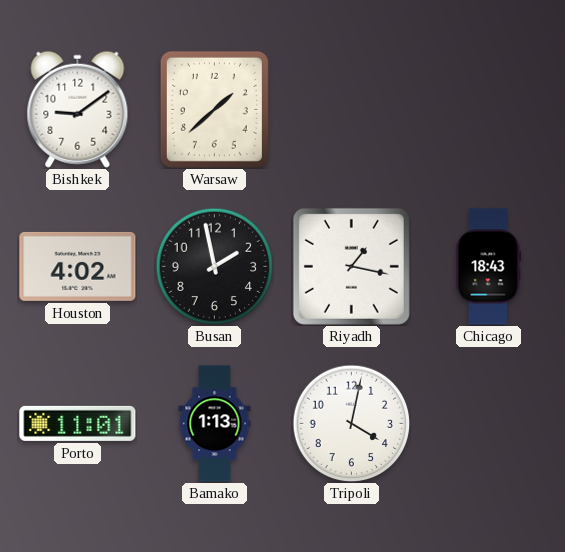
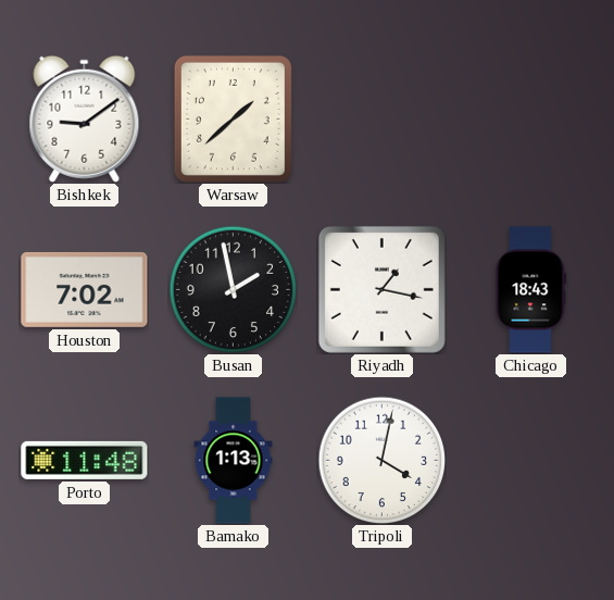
Houston: 4:02 -> 7:02
Porto: 11:01 -> 11:48
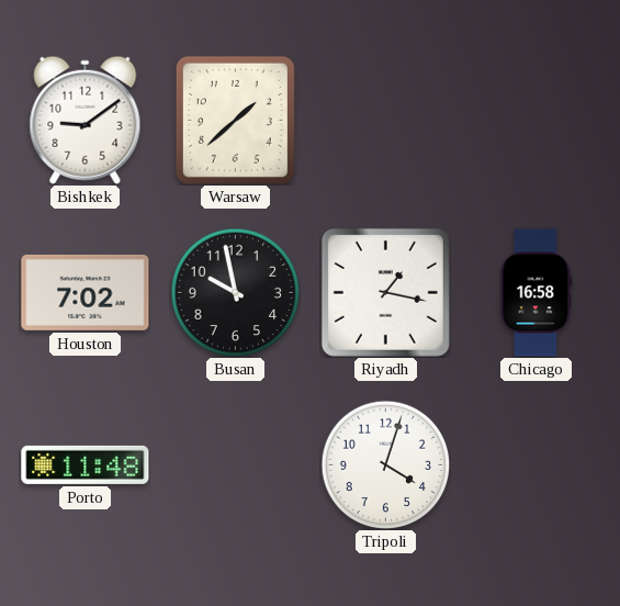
Busan: 1:58 -> 9:58
Chicago: 18:43 -> 16:58
Bamako: 1:13 -> none
Tripoli: 4:02 -> 4:03
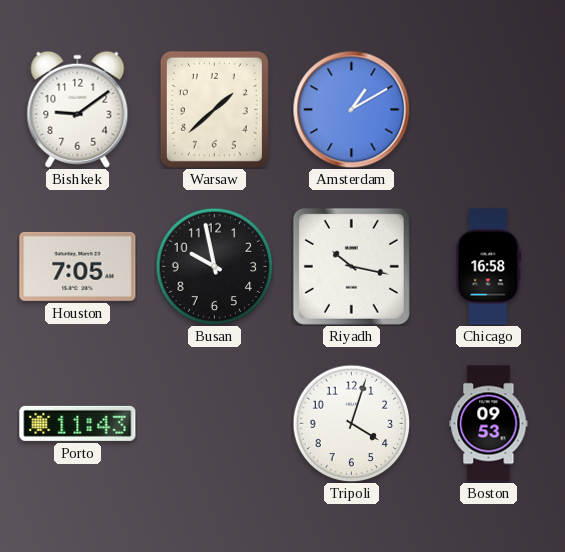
Amsterdam: none -> 1:10
Houston: 7:02 -> 7:05
Riyadh: 1:17 -> 10:17
Porto: 11:48 -> 11:43
Boston: none -> 09:53
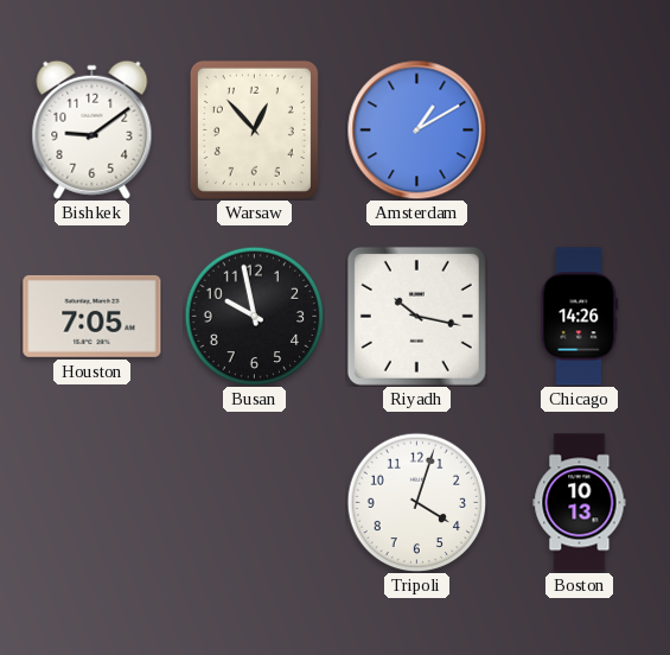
Warsaw: 1:38 -> 12:53
Chicago: 16:58 -> 14:26
Porto: 11:43 -> none
Boston: 09:53 -> 10:13
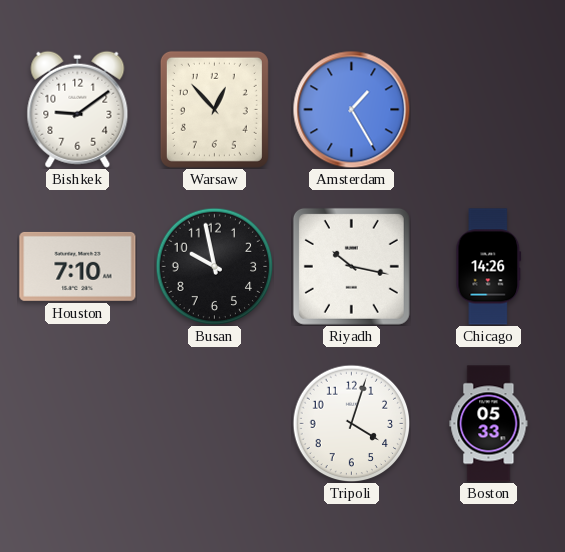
Amsterdam: 1:10 -> 1:25
Houston: 7:05 -> 7:10
Boston: 10:13 -> 05:33
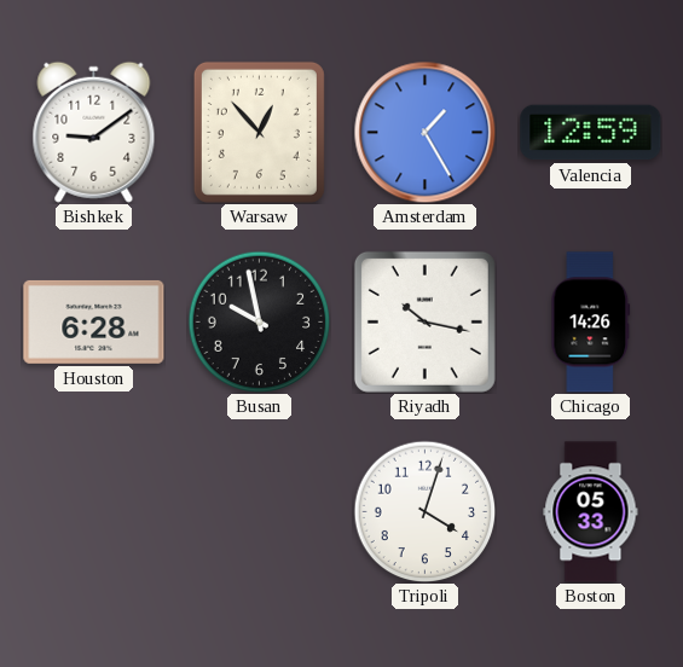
Valencia: none -> 12:59
Houston: 7:10 -> 6:28
